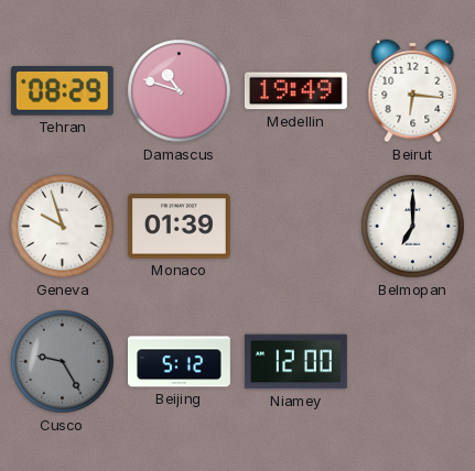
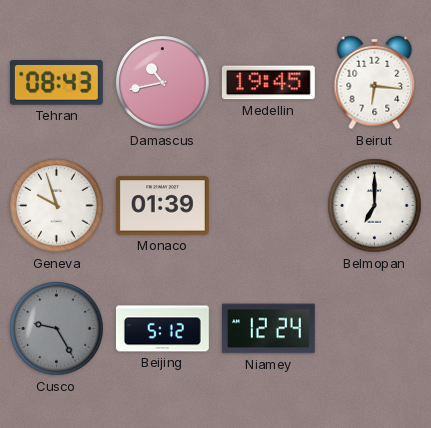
Tehran: 08:29 -> 08:43
Damascus: 10:48 -> 10:43
Medellin: 19:49 -> 19:45
Niamey: 12:00 -> 12:24
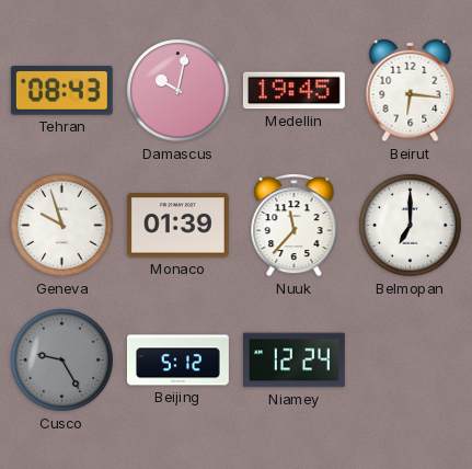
Damascus: 10:43 -> 10:02
Nuuk: none -> 11:37
